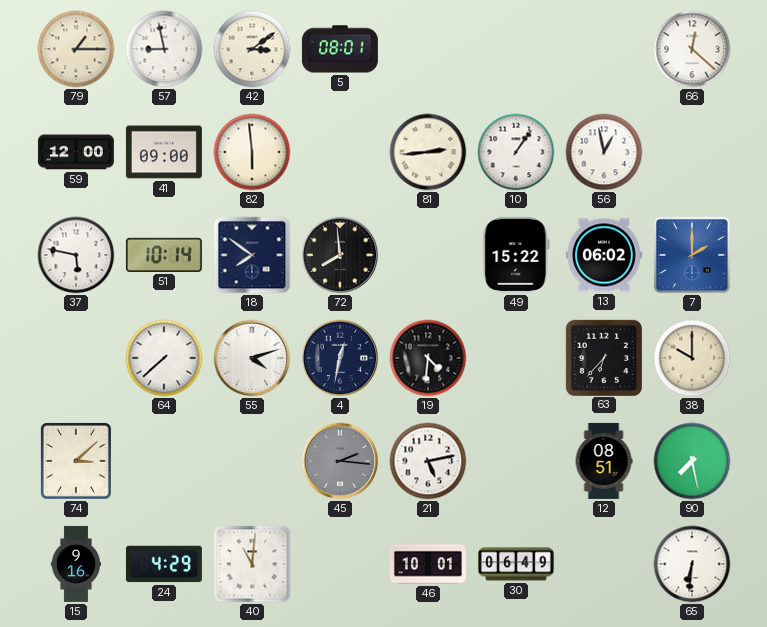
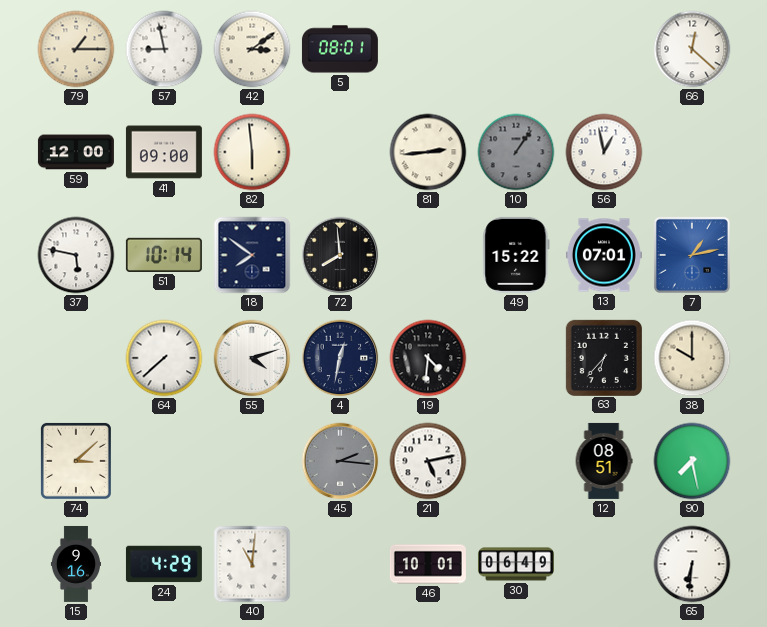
10 dial: white -> grey
13: 06:02 -> 07:01
7: 2:00 -> 1:13
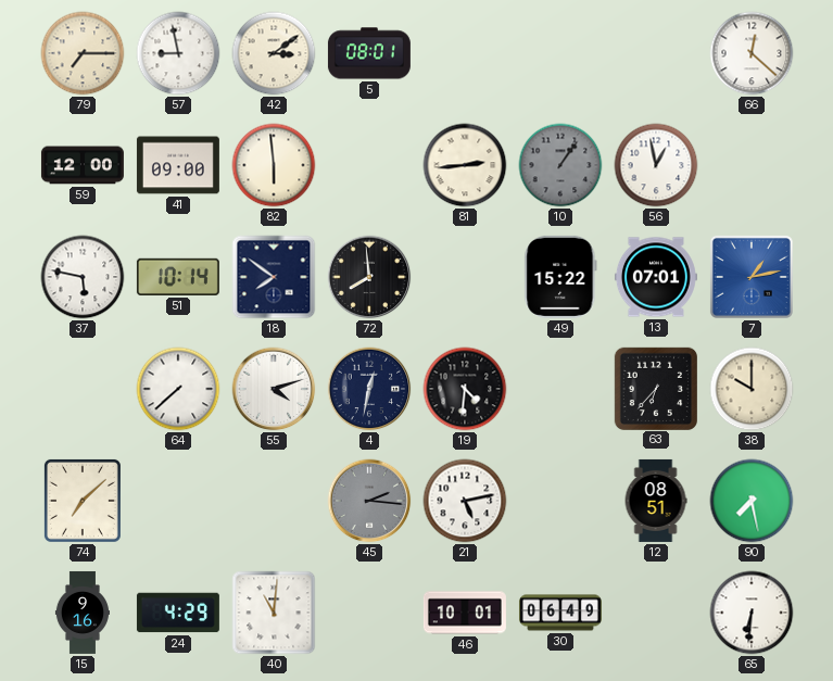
79: 1:15 -> 7:15
74: 3:08 -> 7:08
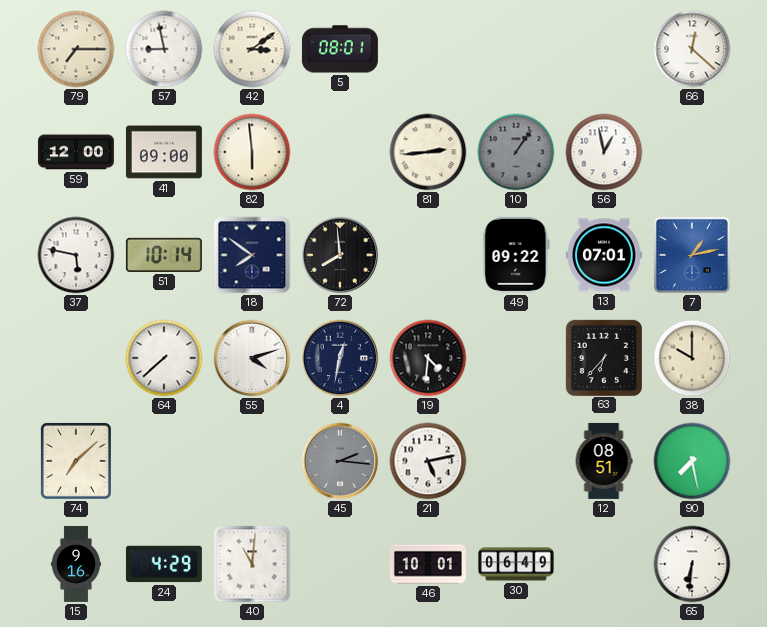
49: 15:22 -> 09:22
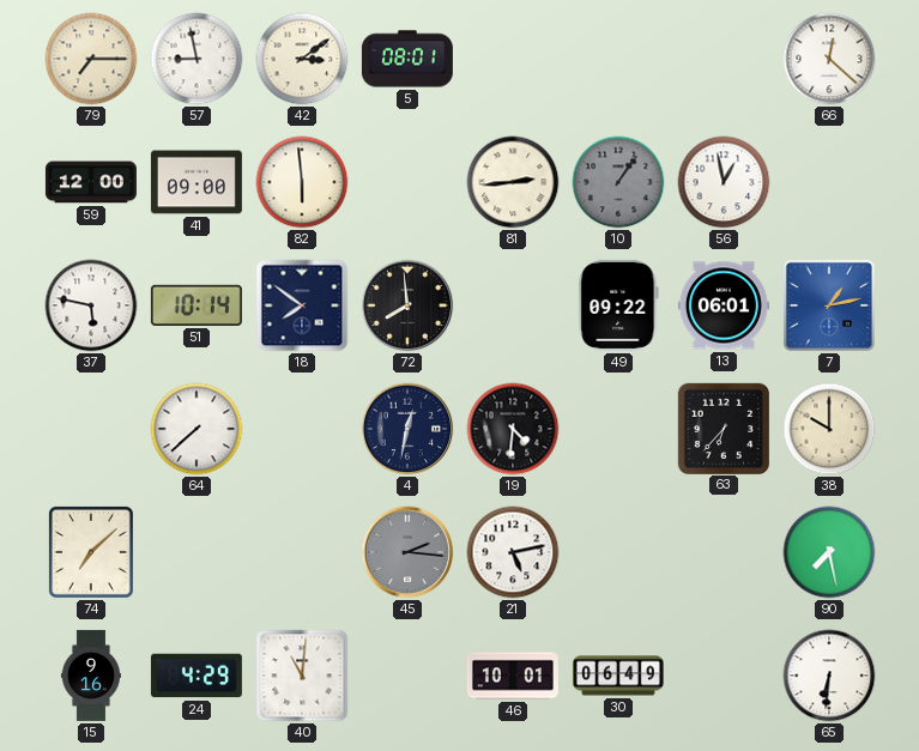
13: 07:01 -> 06:01
55: 4:12 -> none
12: 08:51 -> none
